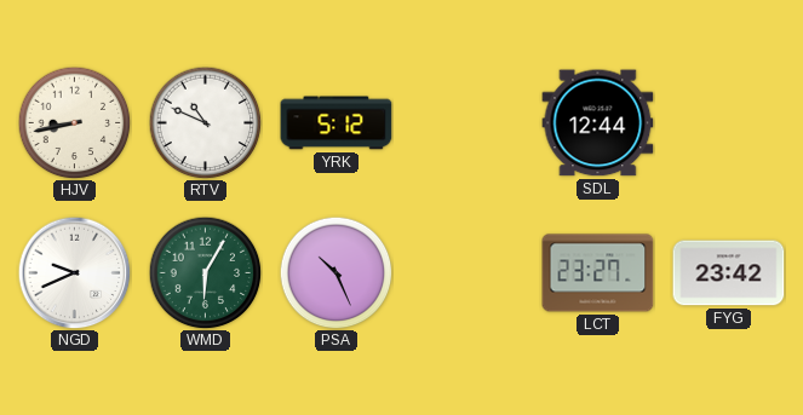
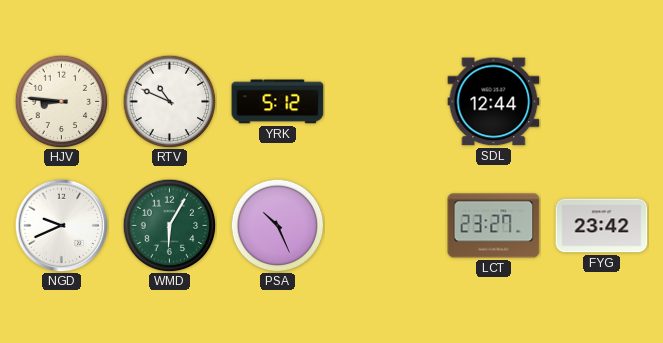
HJV: 8:43 -> 8:46
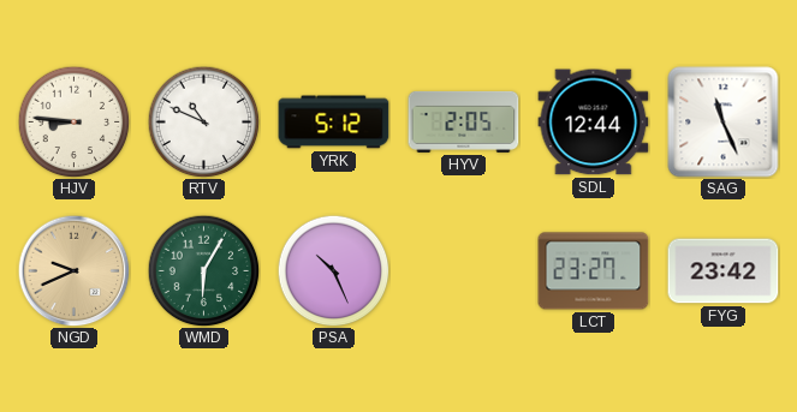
HYV: none -> 2:05
SAG: none -> 11:26
NGD dial: white -> champagne
